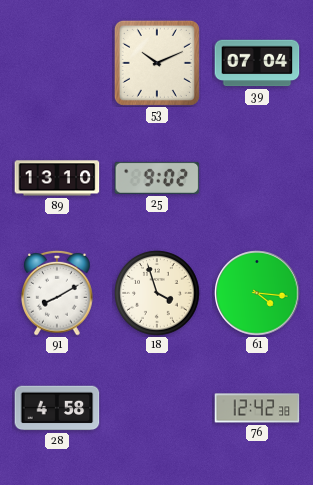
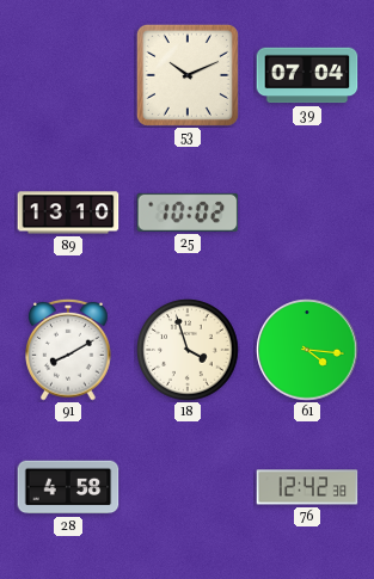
25: 9:02 -> 10:02
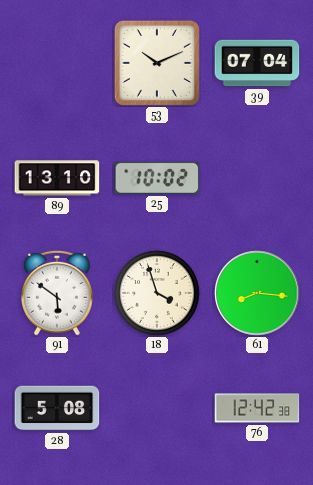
91: 8:10 -> 5:51
61: 4:16 -> 8:16
28: 4:58 -> 5:08
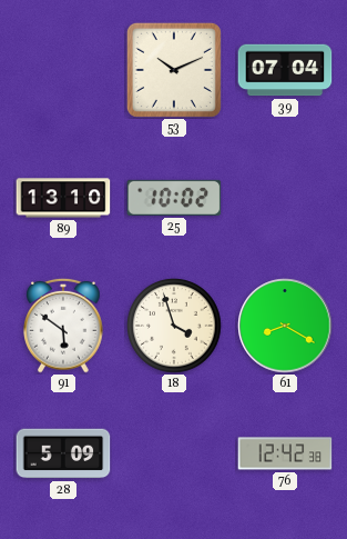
61: 8:16 -> 8:20
28: 5:08 -> 5:09
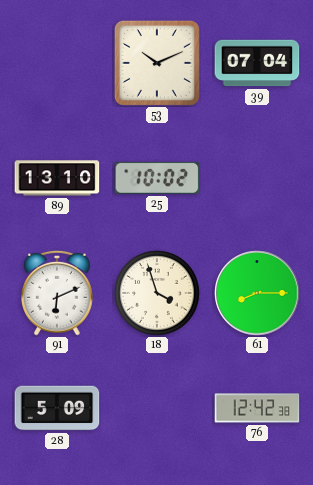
91: 5:51 -> 6:11
61: 8:20 -> 8:15
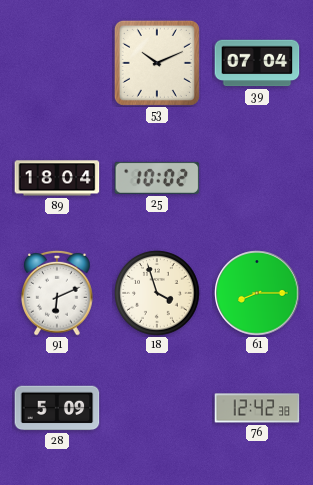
89: 13:10 -> 18:04
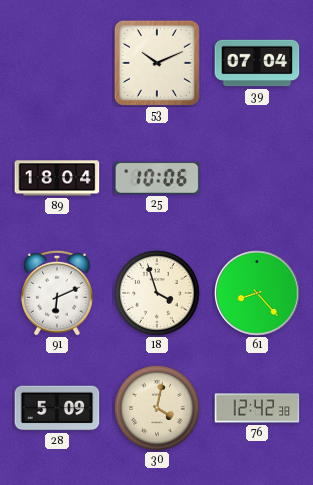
25: 10:02 -> 10:06
61: 8:15 -> 8:23
30: none -> 4:02
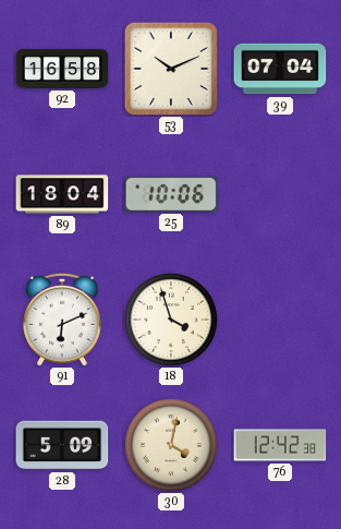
92: none -> 16:58
61: 8:23 -> none
